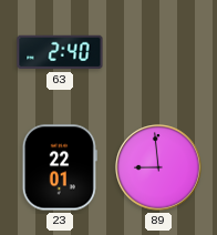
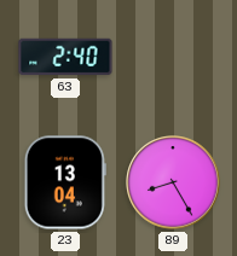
23: 22:01 -> 13:04
89: 8:59 -> 8:25
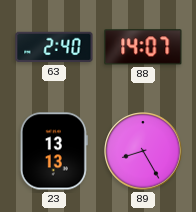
88: none -> 14:07
23: 13:04 -> 13:13
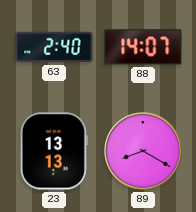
89: 8:25 -> 8:20
